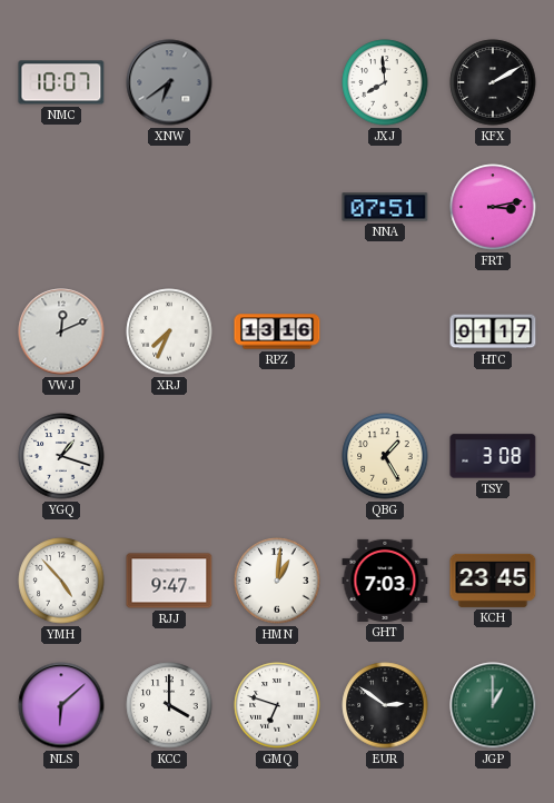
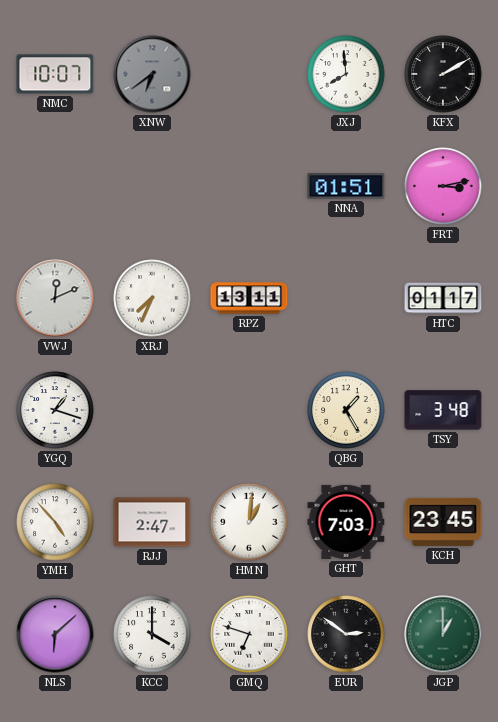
NNA: 07:51 -> 01:51
RPZ: 13:16 -> 13:11
TSY: 3:08 -> 3:48
RJJ: 9:47 -> 2:47
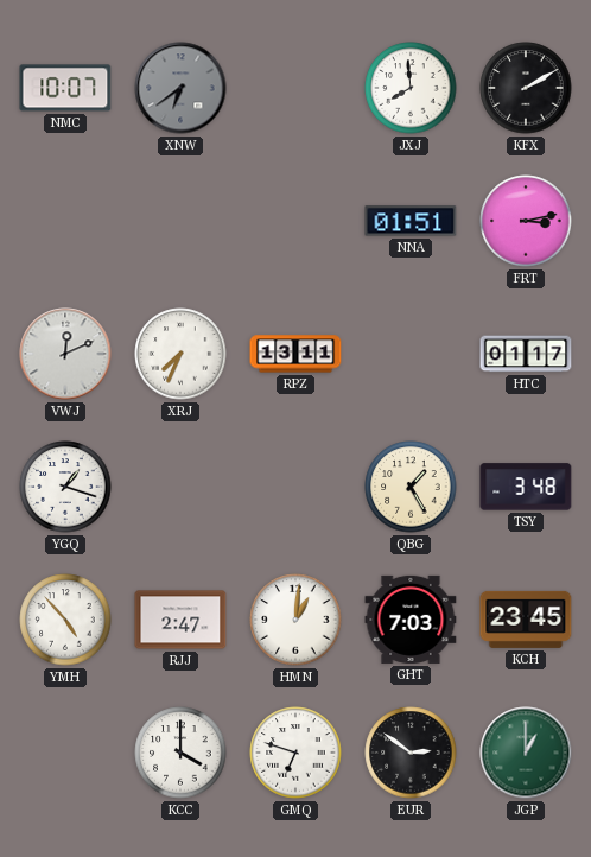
NLS: 6:08 -> none
